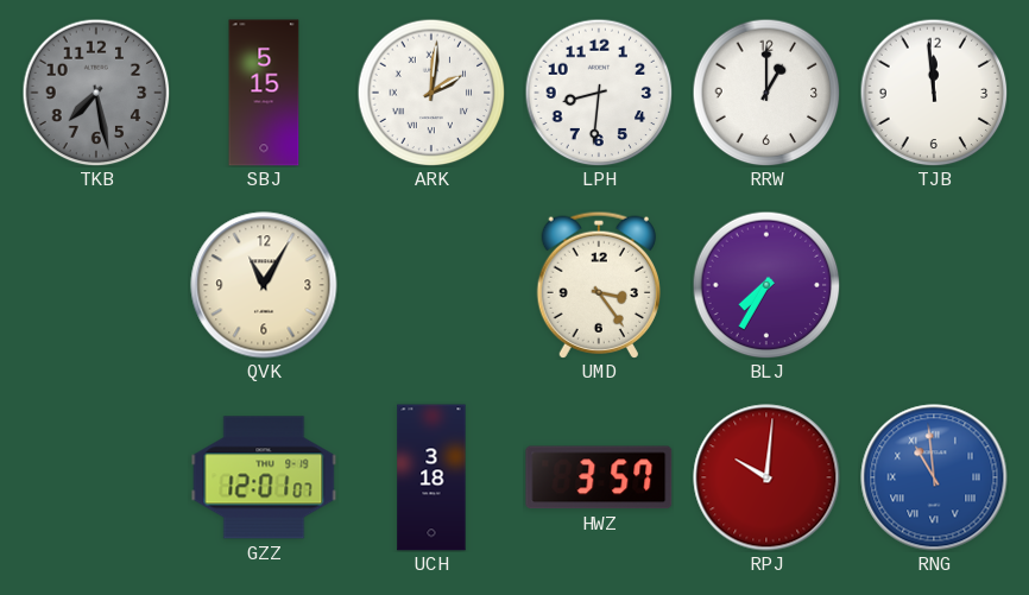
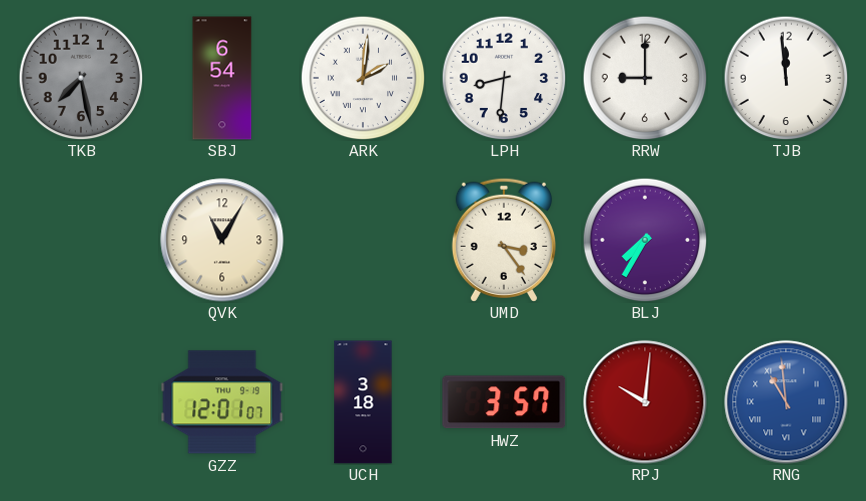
SBJ: 5:15 -> 6:54
RRW: 1:00 -> 9:00
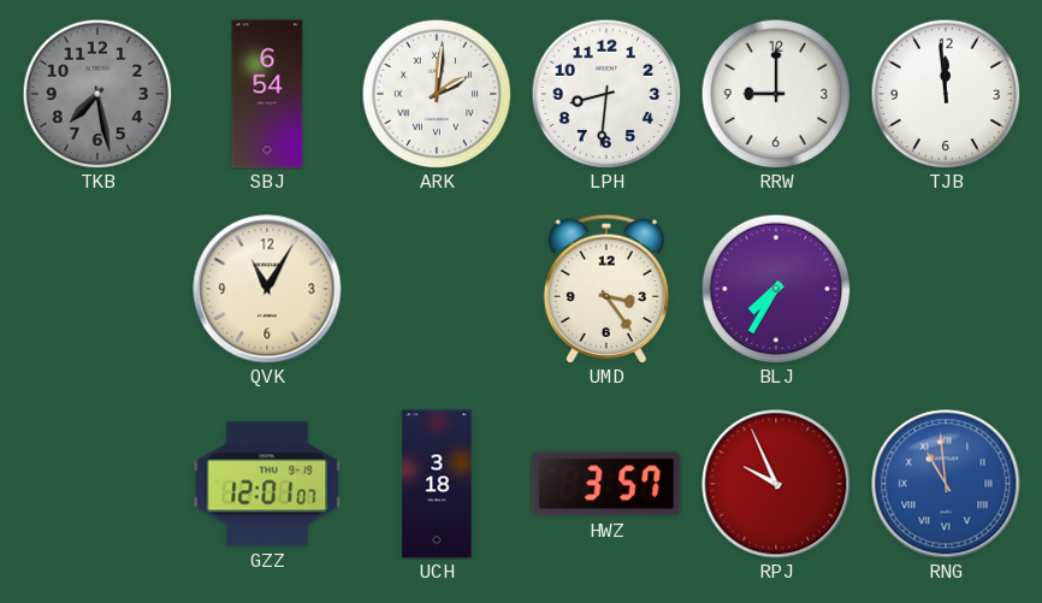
RPJ: 10:01 -> 9:56
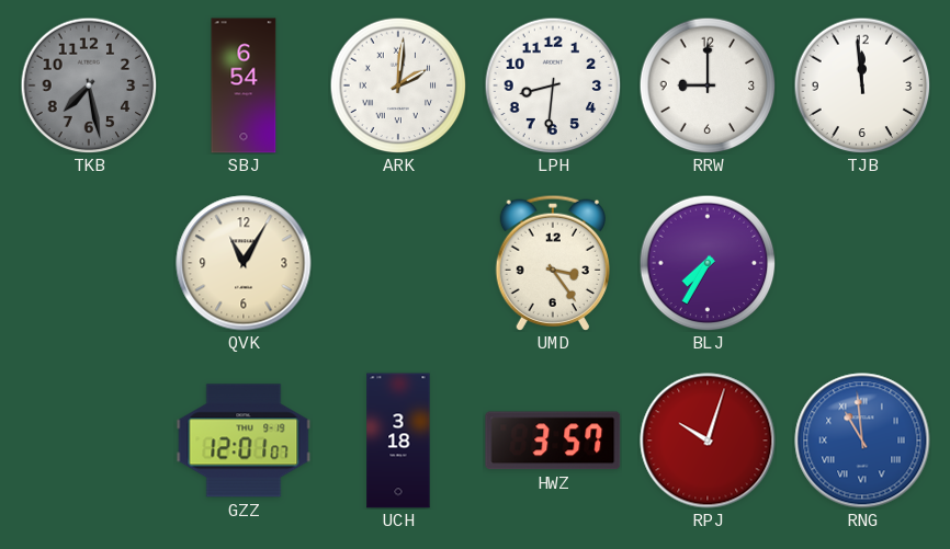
RPJ: 9:56 -> 10:03
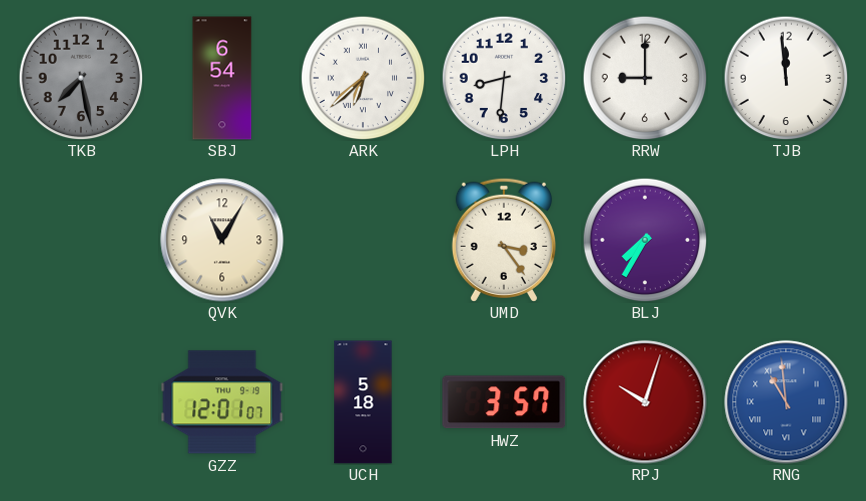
ARK: 2:01 -> 6:38
UCH: 3:18 -> 5:18
